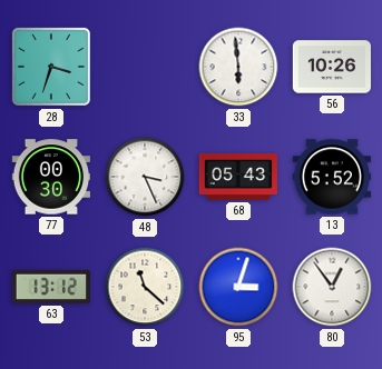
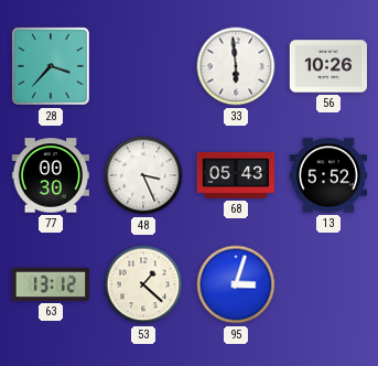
28: 3:33 -> 3:37
53: 11:22 -> 1:22
80: 12:54 -> none
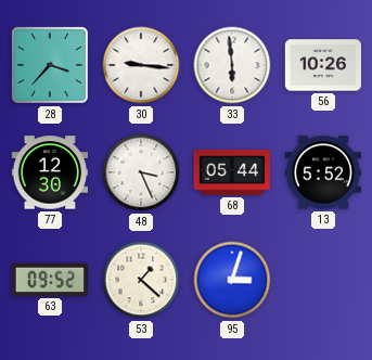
30: none -> 9:16
77: 00:30 -> 12:30
68: 05:43 -> 05:44
63: 13:12 -> 09:52
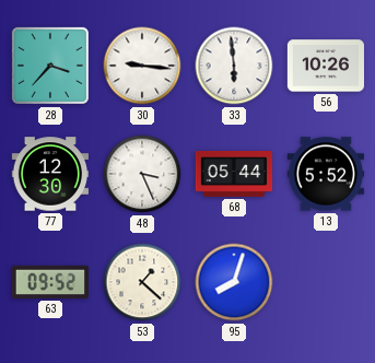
95: 3:03 -> 8:03
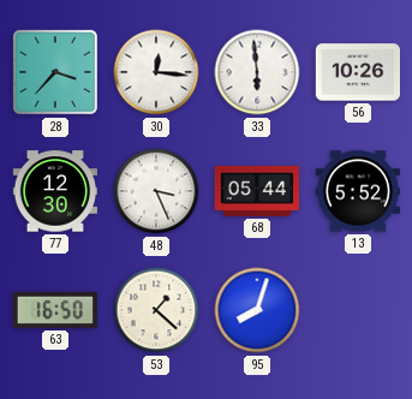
30: 9:16 -> 12:16
63: 09:52 -> 16:50
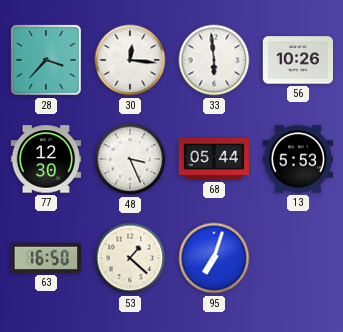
13: 5:52 -> 5:53
95: 8:03 -> 7:03
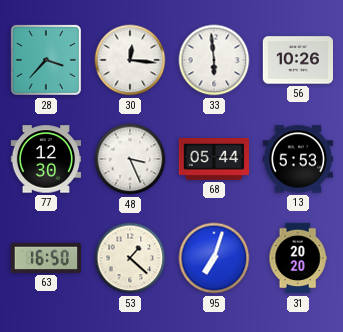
31: none -> 20:20
